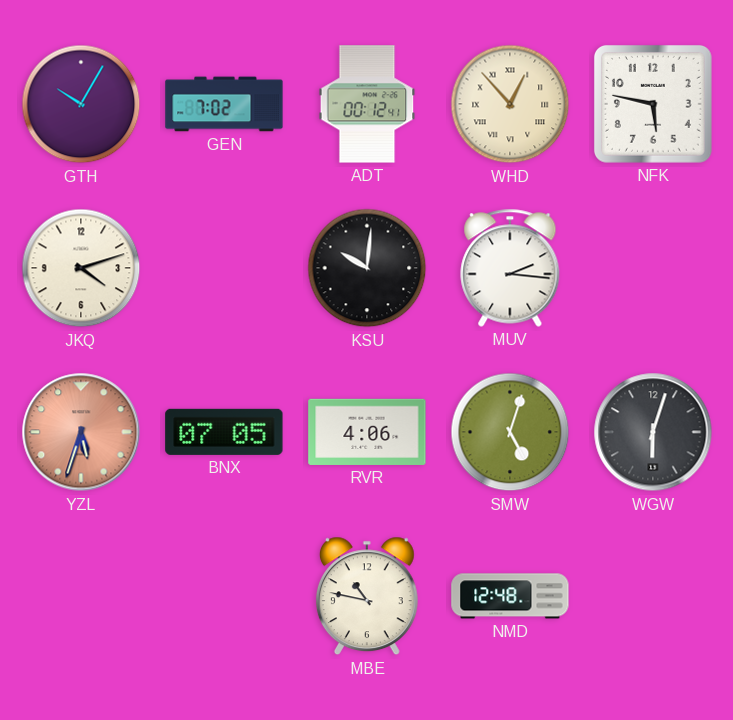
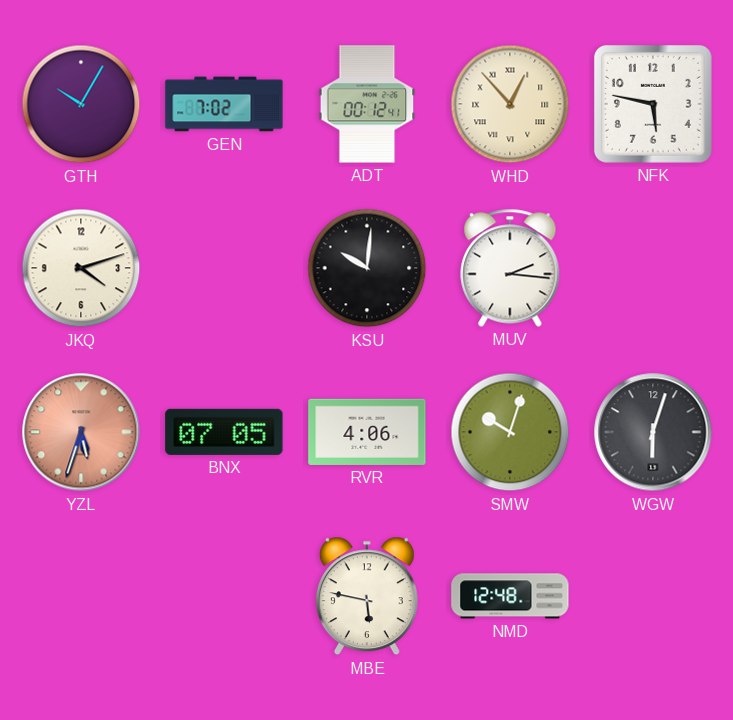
SMW: 5:03 -> 10:03
MBE: 10:47 -> 5:47
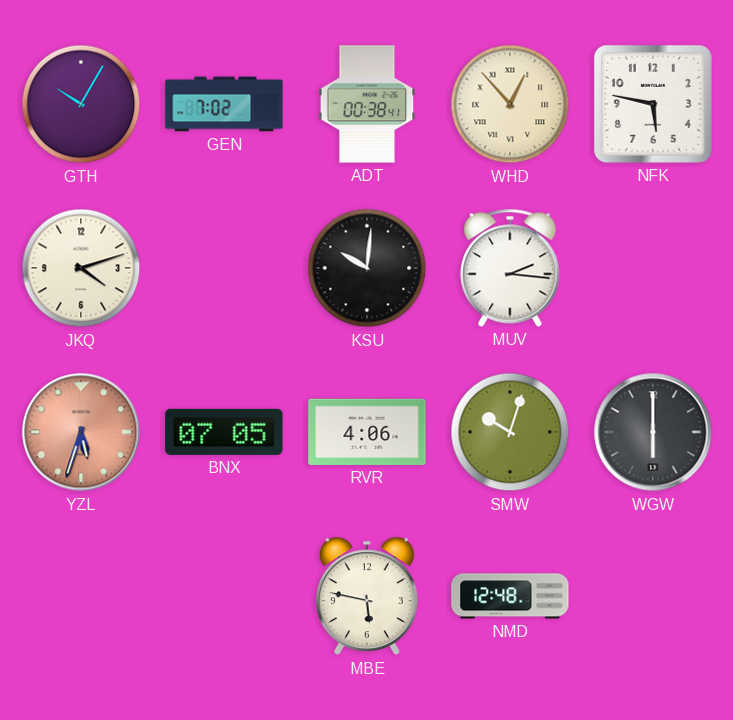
ADT: 00:12 -> 00:38
WGW: 6:03 -> 6:00
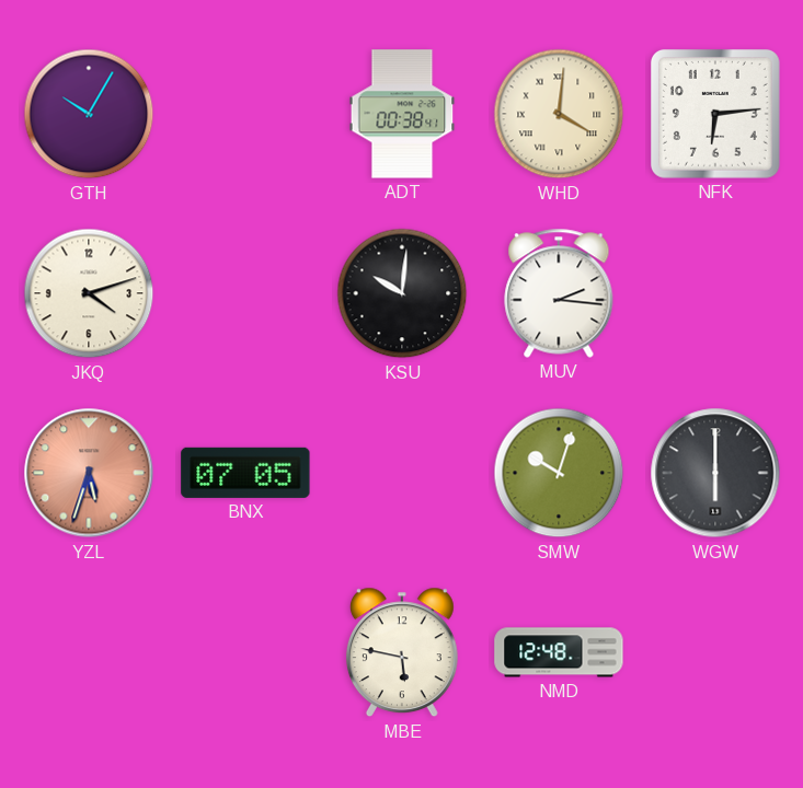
GEN: 7:02 -> none
WHD: 12:53 -> 4:01
NFK: 5:47 -> 6:14
RVR: 4:06 -> none
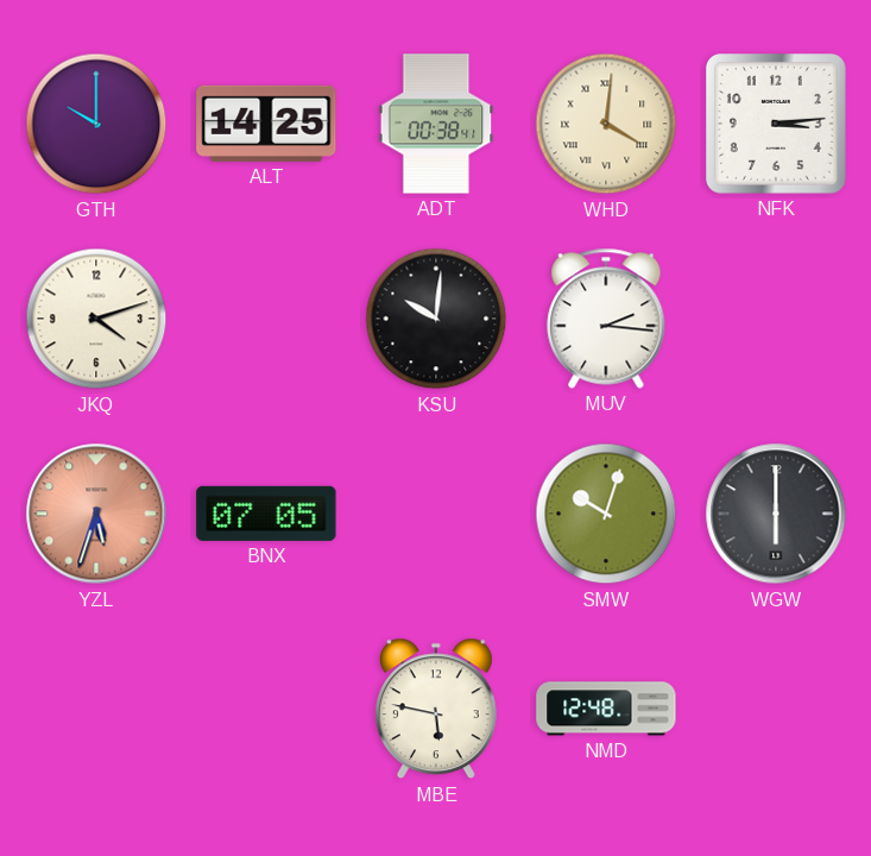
GTH: 10:05 -> 10:00
ALT: none -> 14:25
NFK: 6:14 -> 3:14
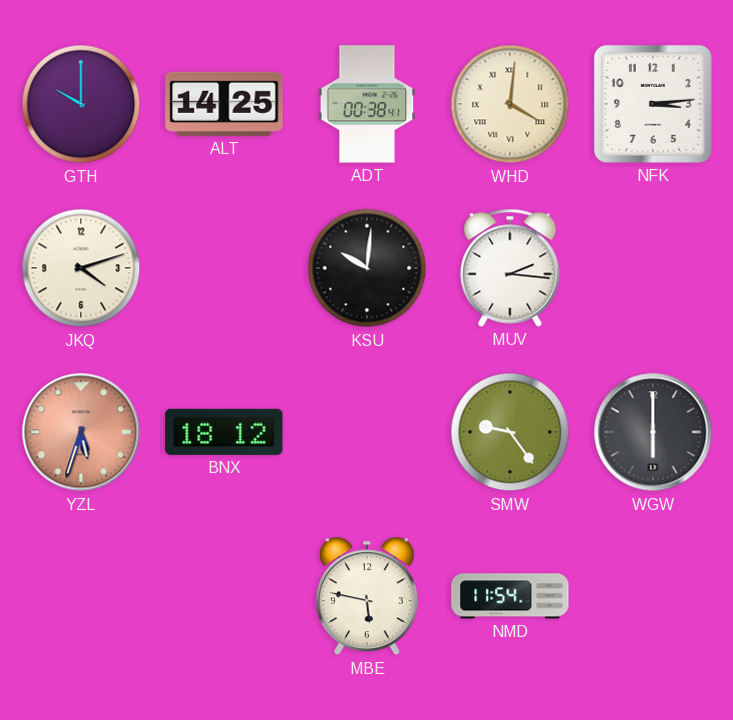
BNX: 07:05 -> 18:12
SMW: 10:03 -> 9:24
NMD: 12:48 -> 11:54
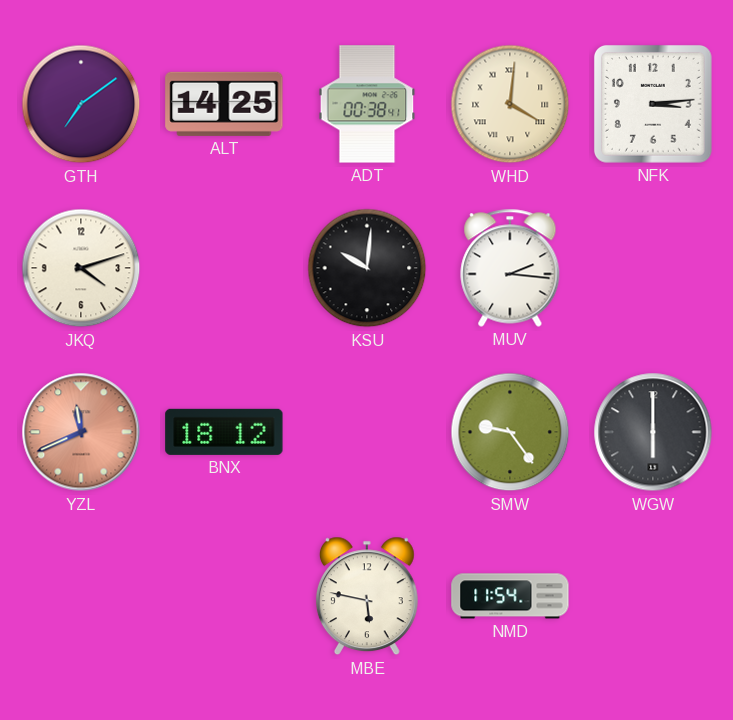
GTH: 10:00 -> 7:09
YZL: 5:33 -> 11:41
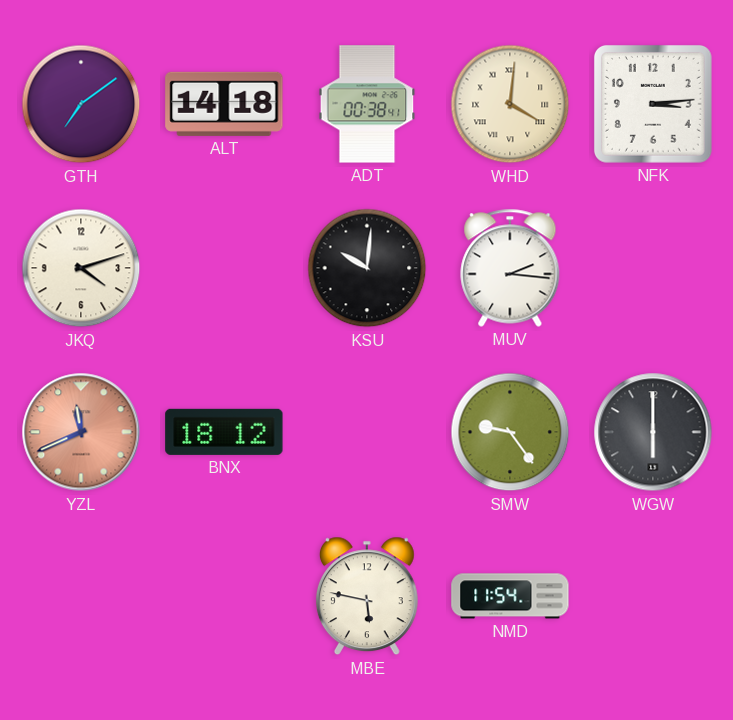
ALT: 14:25 -> 14:18
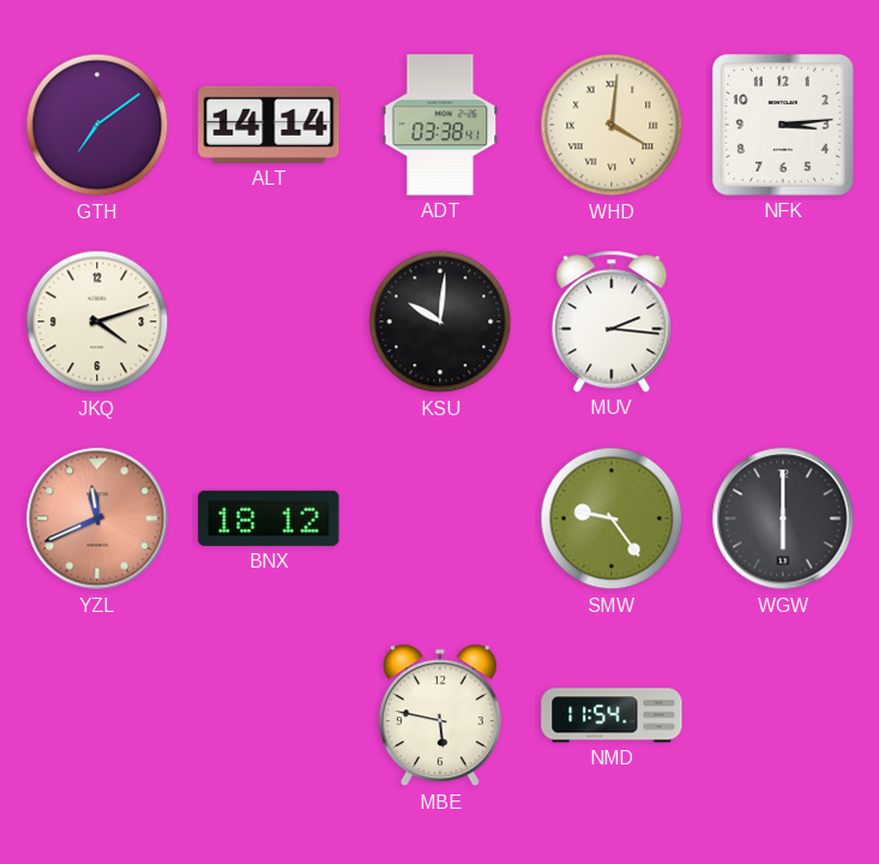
ALT: 14:18 -> 14:14
ADT: 00:38 -> 03:38
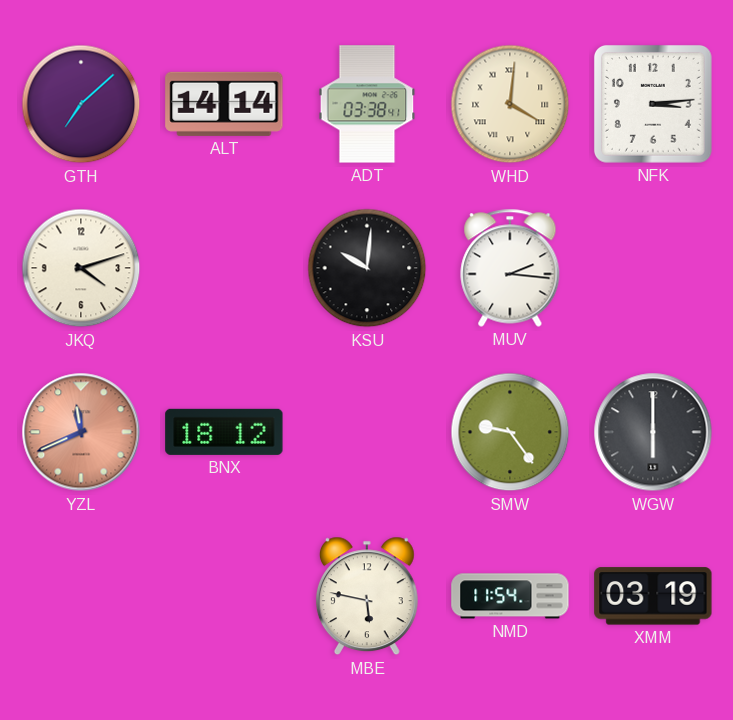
GTH: 7:09 -> 7:08
XMM: none -> 03:19
